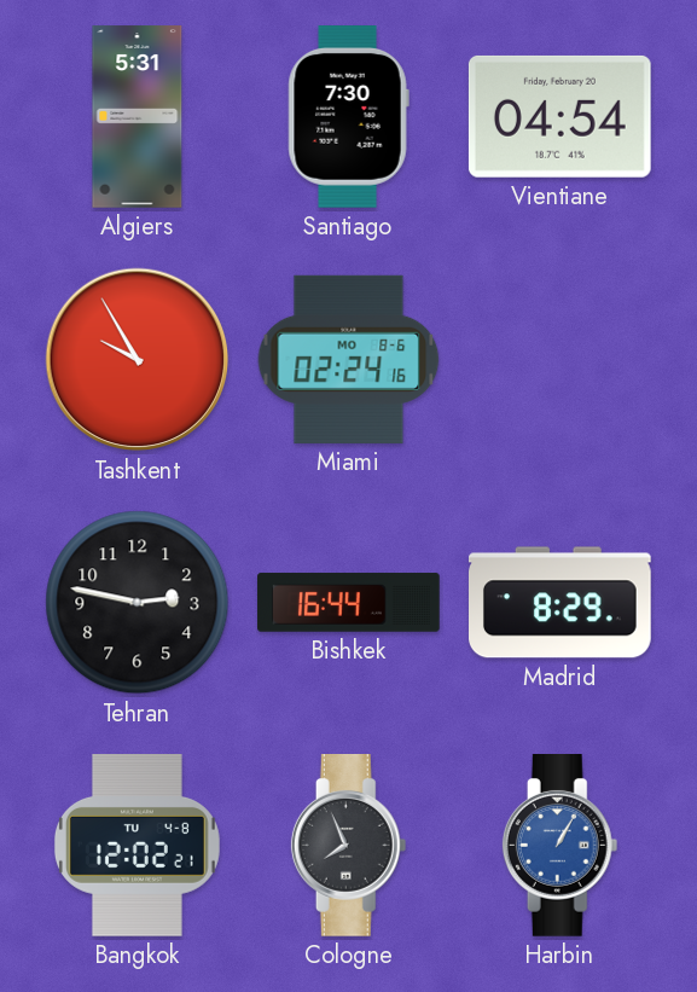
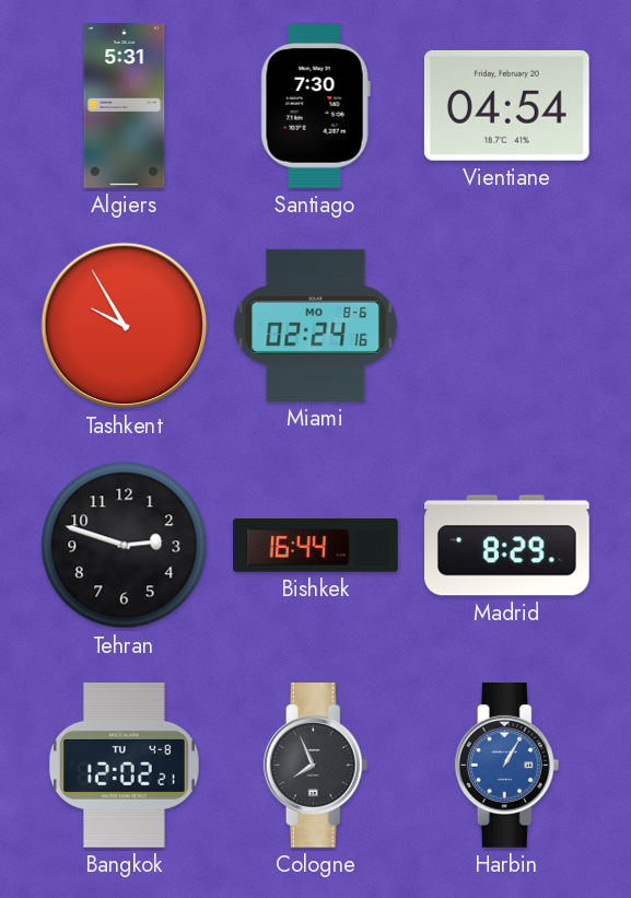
Tehran: 2:47 -> 2:48
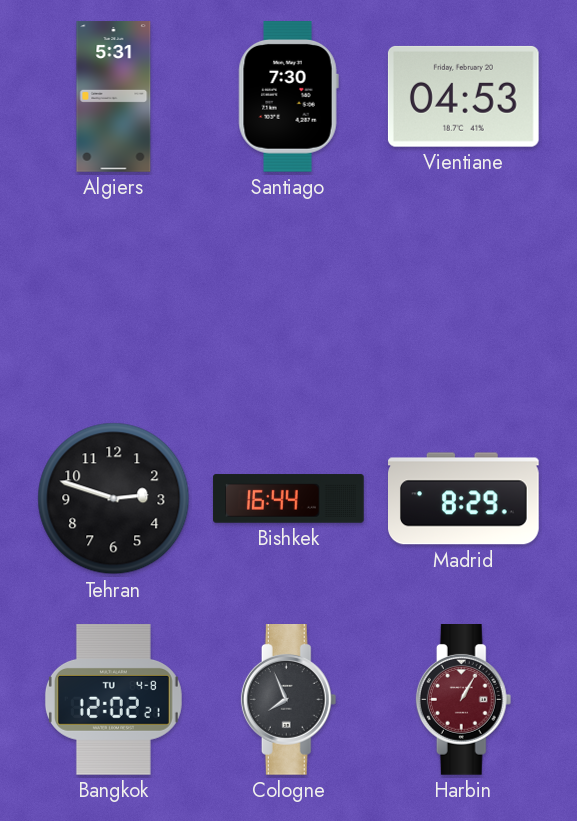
Vientiane: 04:54 -> 04:53
Tashkent: 9:55 -> none
Miami: 02:24 -> none
Harbin dial: blue -> burgundy
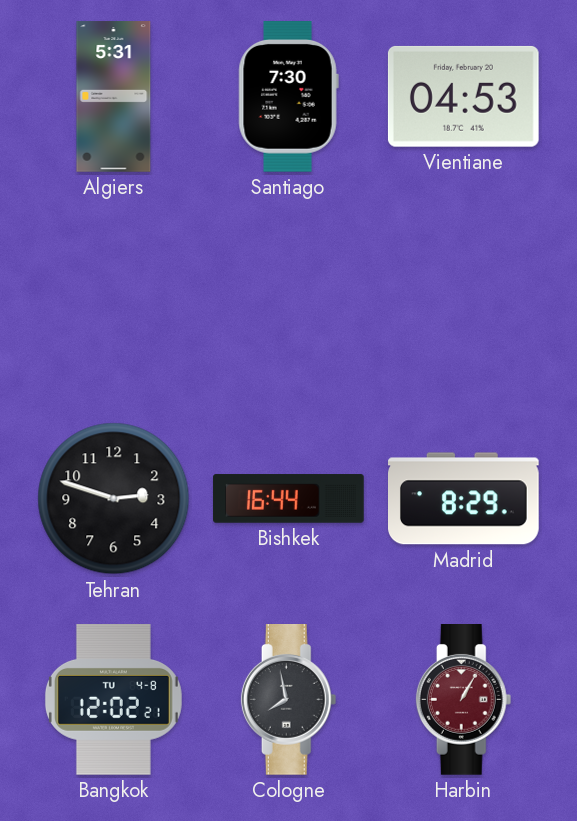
Cologne: 7:56 -> 7:58
